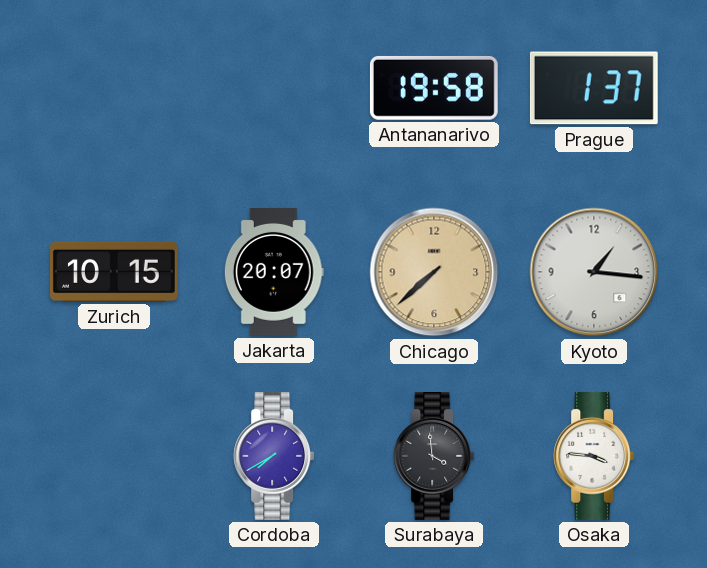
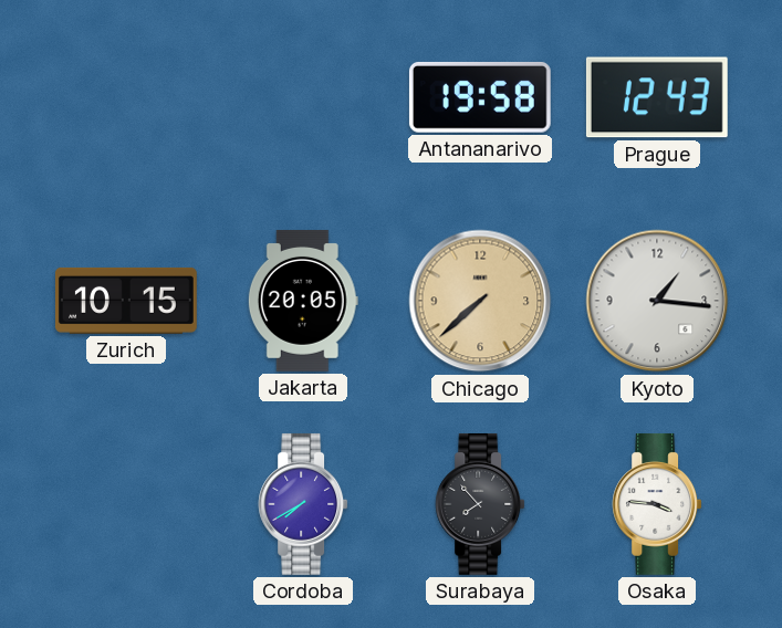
Prague: 1:37 -> 12:43
Jakarta: 20:07 -> 20:05
Surabaya: 3:59 -> 7:53
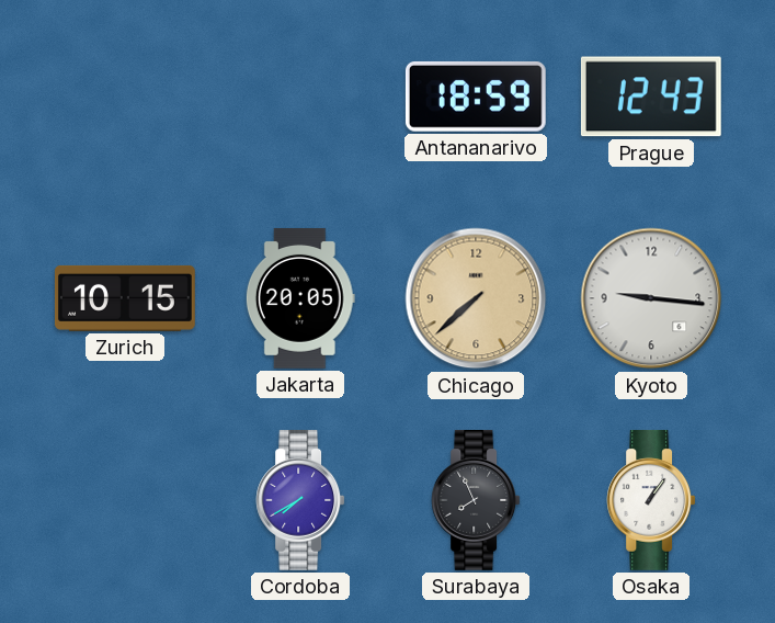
Antananarivo: 19:58 -> 18:59
Kyoto: 1:16 -> 9:16
Surabaya: 7:53 -> 7:56
Osaka: 3:46 -> 1:06
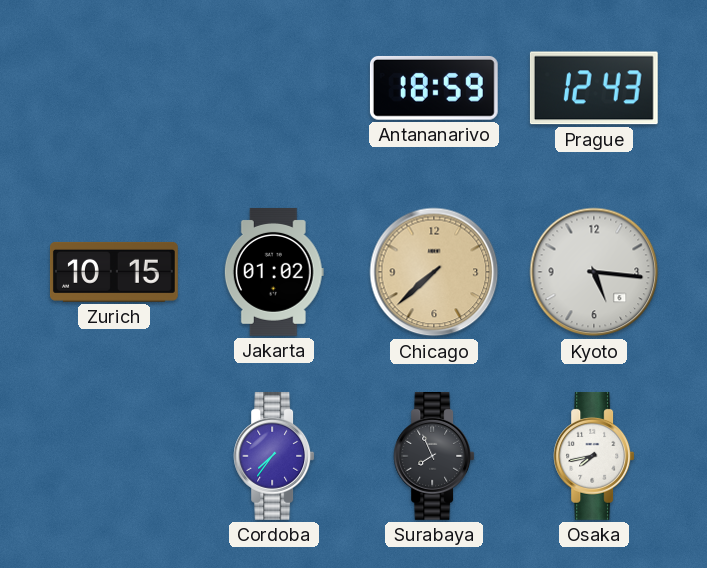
Jakarta: 20:05 -> 01:02
Kyoto: 9:16 -> 5:16
Cordoba: 7:40 -> 7:36
Osaka: 1:06 -> 7:43
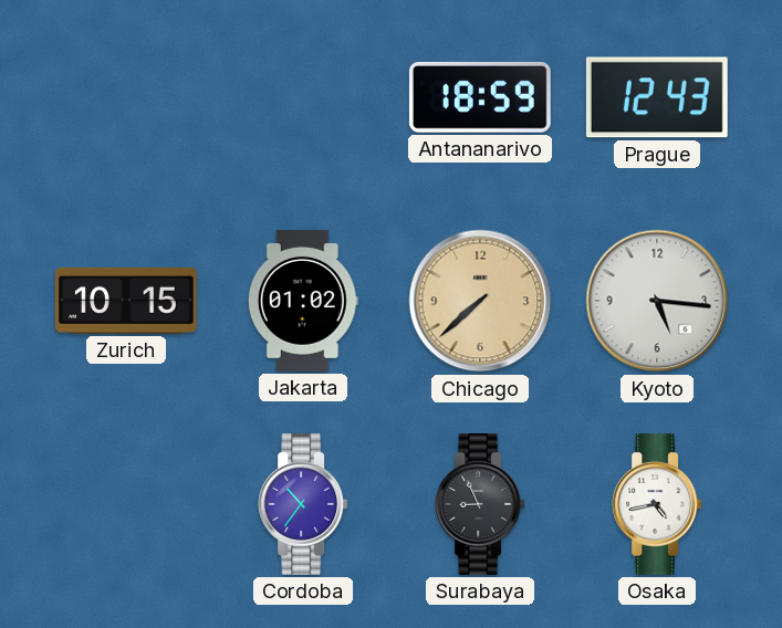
Cordoba: 7:36 -> 10:36
Surabaya: 7:56 -> 8:56
Osaka: 7:43 -> 4:43
